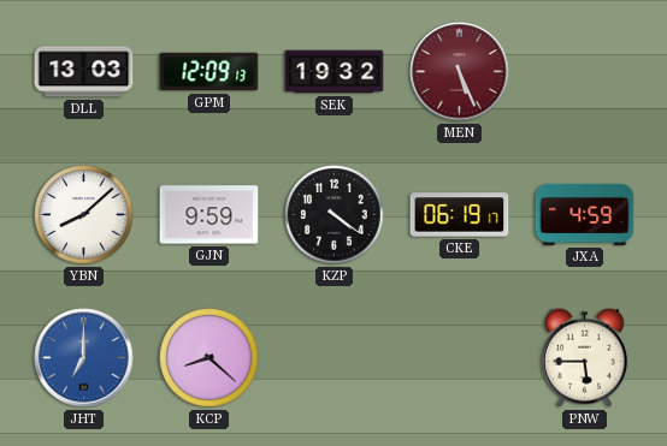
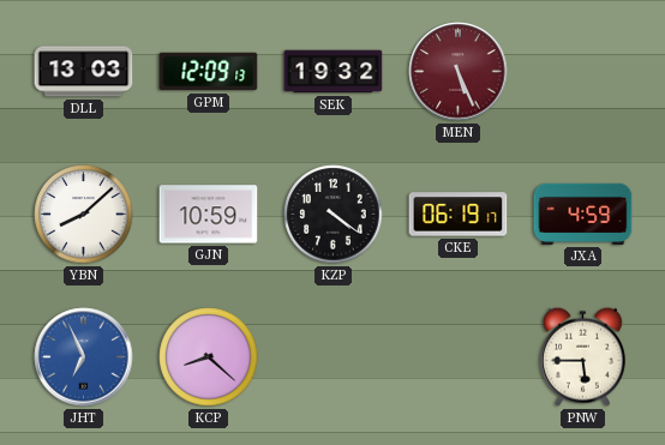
GJN: 9:59 -> 10:59
JHT: 7:00 -> 6:56
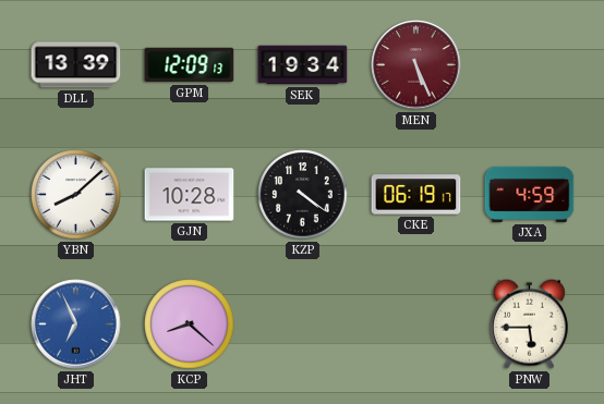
DLL: 13:03 -> 13:39
SEK: 19:32 -> 19:34
GJN: 10:59 -> 10:28
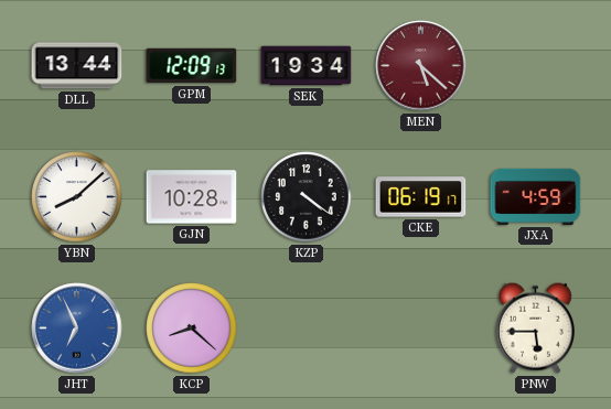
DLL: 13:39 -> 13:44
MEN: 5:26 -> 5:22
